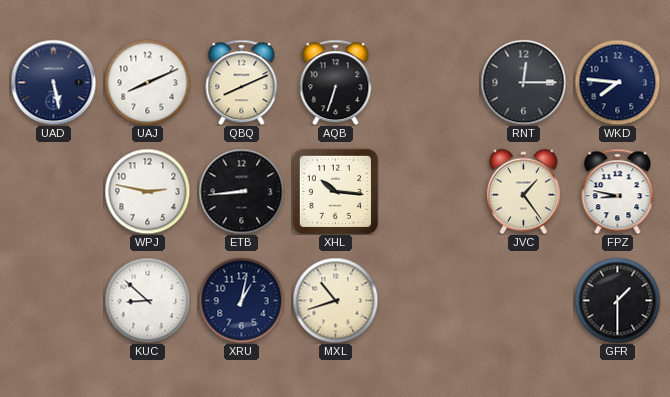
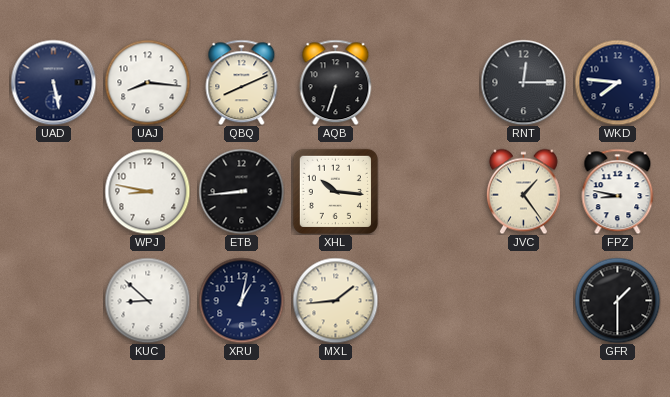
UAJ: 8:11 -> 8:16
WPJ: 2:47 -> 8:47
MXL: 10:42 -> 1:44
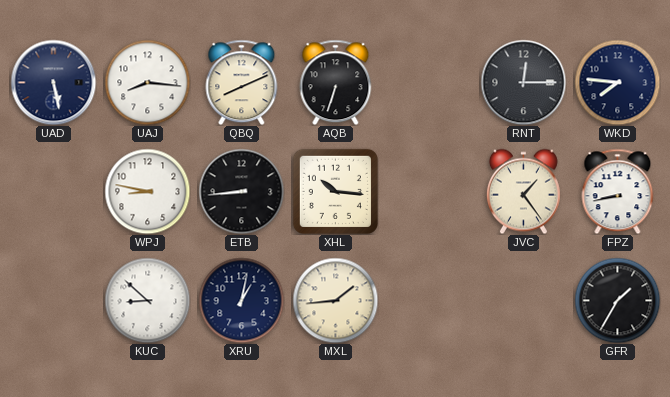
FPZ: 8:47 -> 8:43
GFR: 1:30 -> 1:35
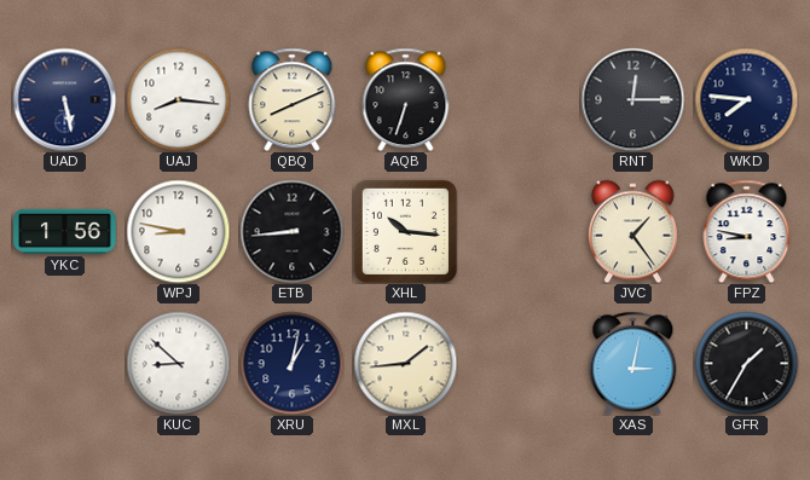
YKC: none -> 1:56
FPZ: 8:43 -> 8:47
XAS: none -> 3:02
